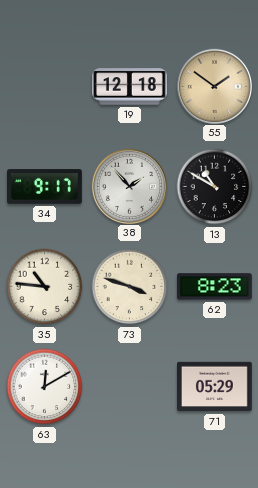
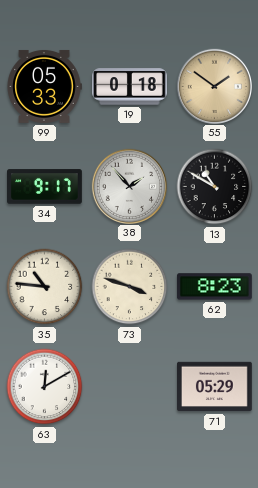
99: none -> 05:33
19: 12:18 -> 0:18
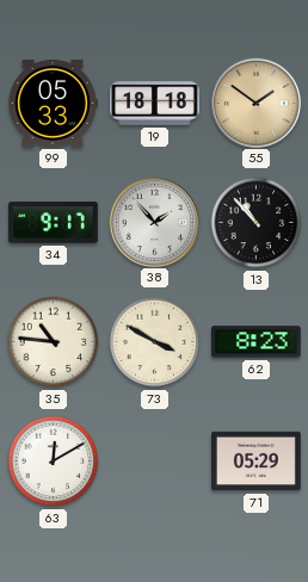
19: 0:18 -> 18:18
13: 10:50 -> 10:53
73: 3:48 -> 3:50
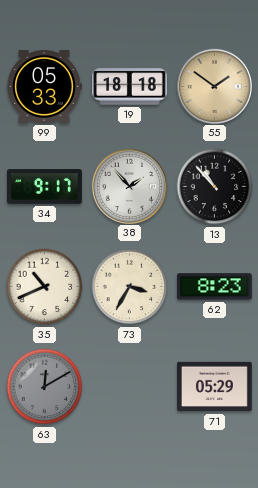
35: 10:46 -> 10:41
73: 3:50 -> 3:35
63 dial: white -> grey
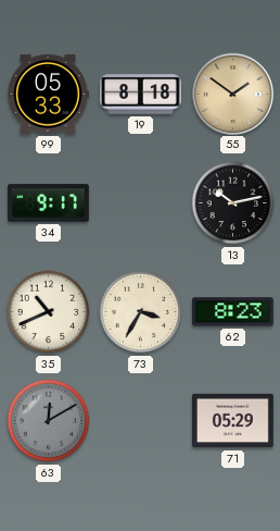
19: 18:18 -> 8:18
38: 1:53 -> none
13: 10:53 -> 10:13
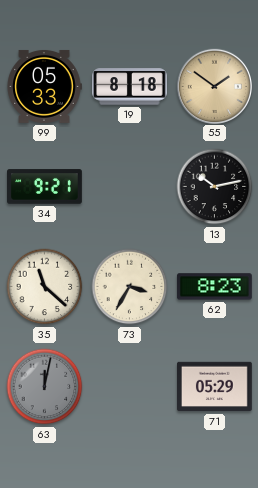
34: 9:17 -> 9:21
35: 10:41 -> 11:22
63: 12:10 -> 12:02
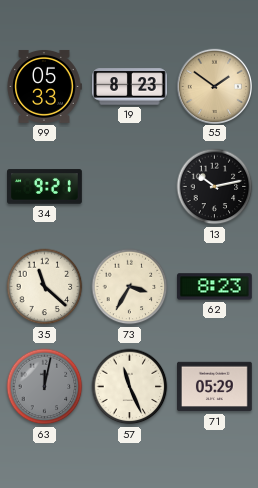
19: 8:18 -> 8:23
57: none -> 11:26
